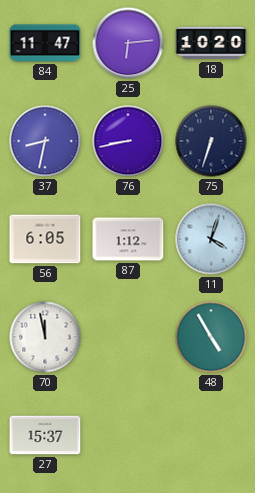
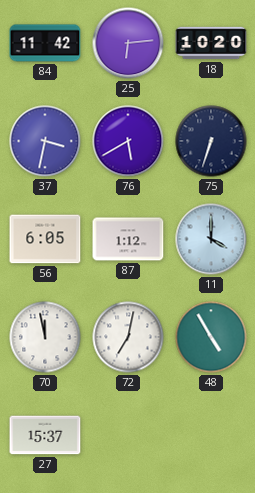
84: 11:47 -> 11:42
37: 8:32 -> 3:32
76: 8:43 -> 5:40
11: 4:03 -> 4:00
72: none -> 7:02
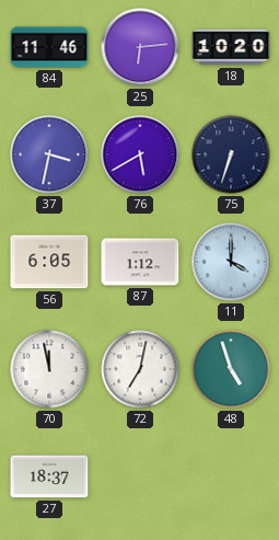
84: 11:42 -> 11:46
48: 4:55 -> 4:57
27: 15:37 -> 18:37
